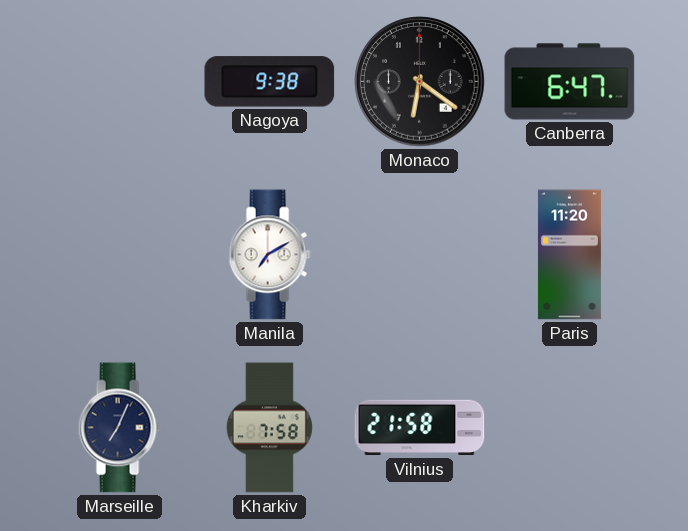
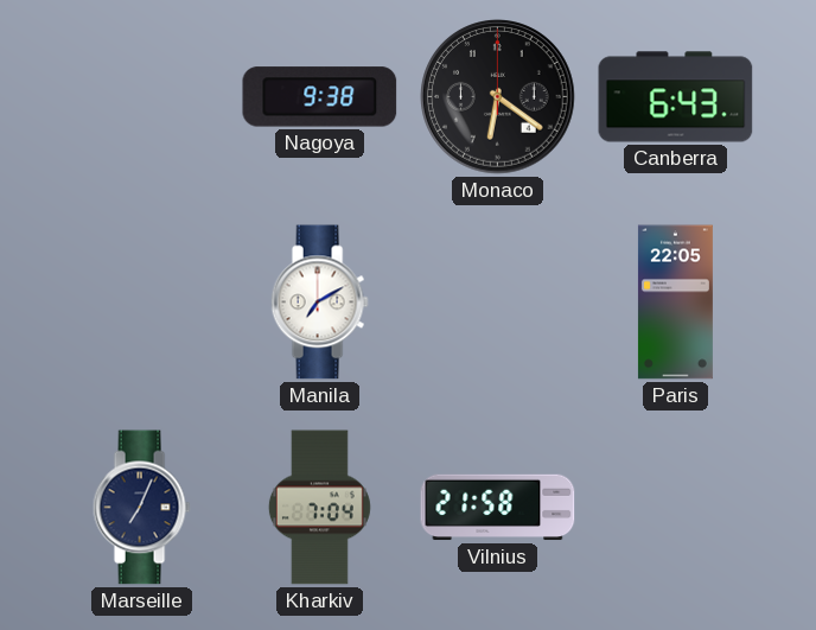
Canberra: 6:47 -> 6:43
Paris: 11:20 -> 22:05
Kharkiv: 7:58 -> 7:04
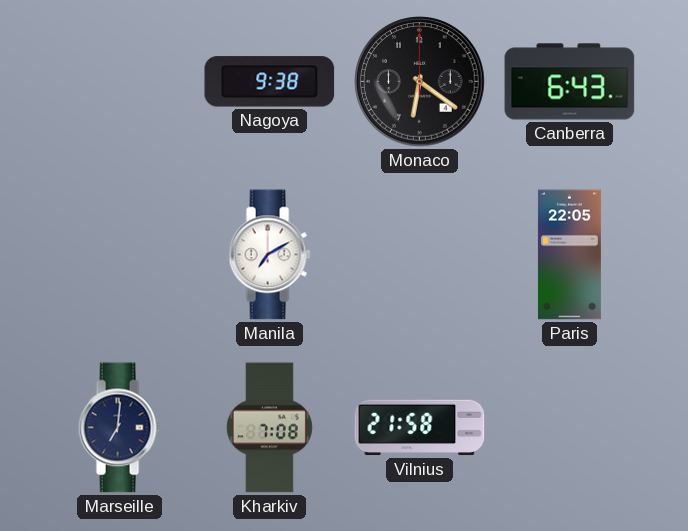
Marseille: 7:04 -> 7:01
Kharkiv: 7:04 -> 7:08
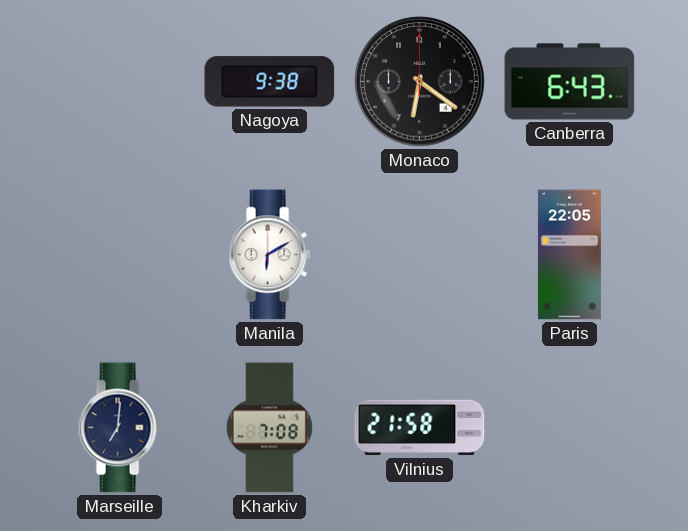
Manila: 7:10 -> 6:10
